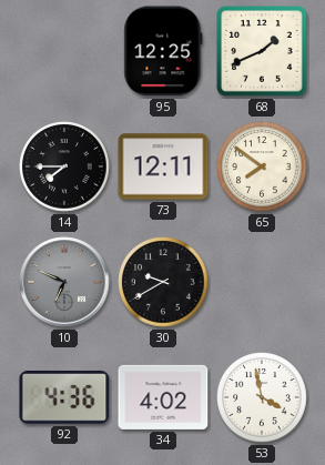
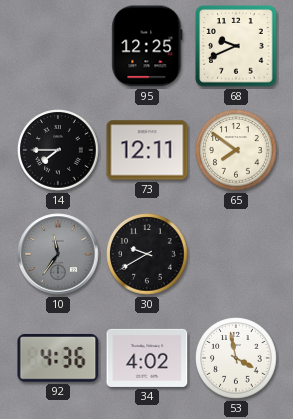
68: 1:41 -> 9:41
10: 6:49 -> 11:36
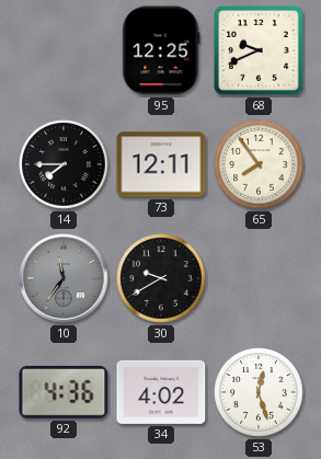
65: 7:51 -> 7:54
53: 3:58 -> 12:27
